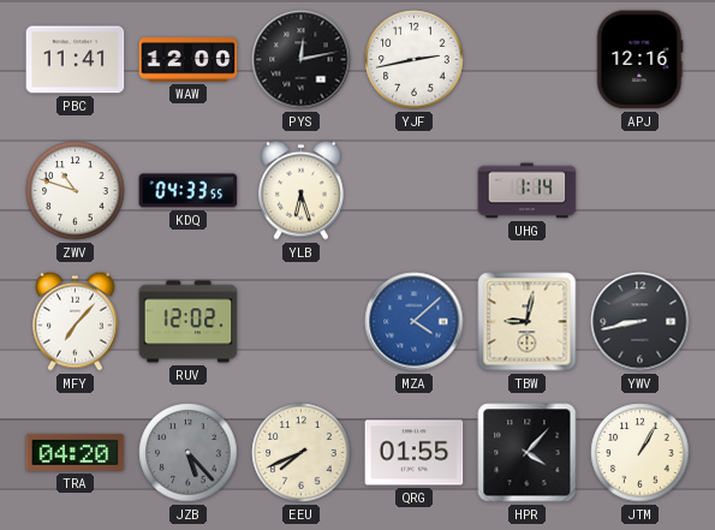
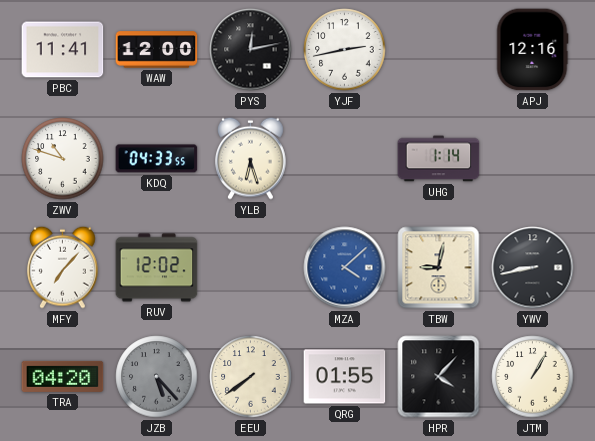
EEU: 7:41 -> 7:39
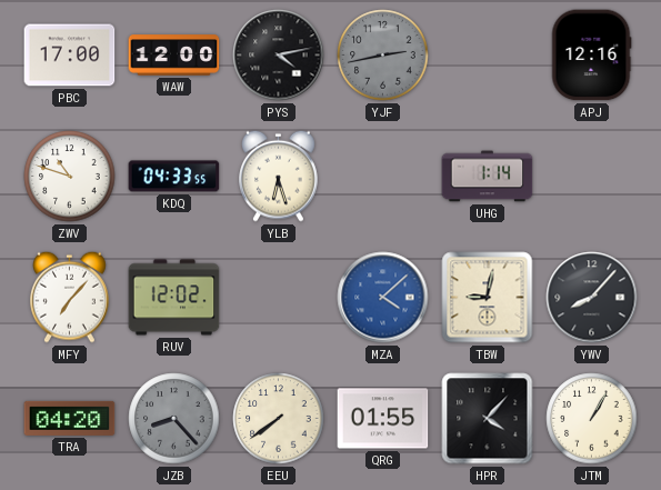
PBC: 11:41 -> 17:00
PYS: 12:13 -> 4:13
YJF dial: white -> grey
YWV: 8:43 -> 8:07
JZB: 5:23 -> 8:23
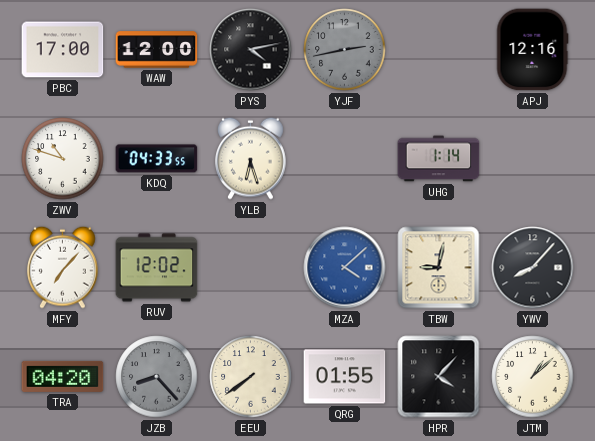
JTM: 1:05 -> 1:08
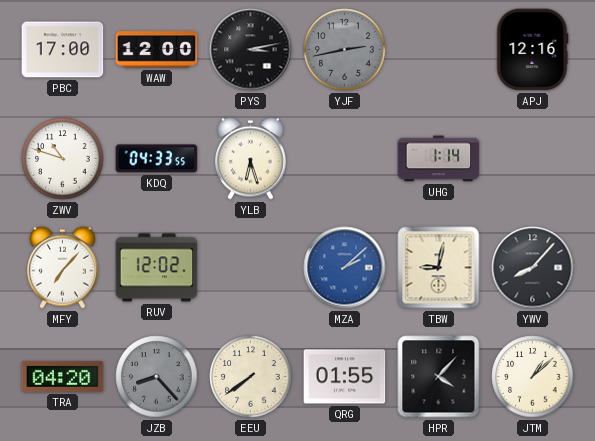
PYS: 4:13 -> 3:13
MZA: 4:08 -> 2:08
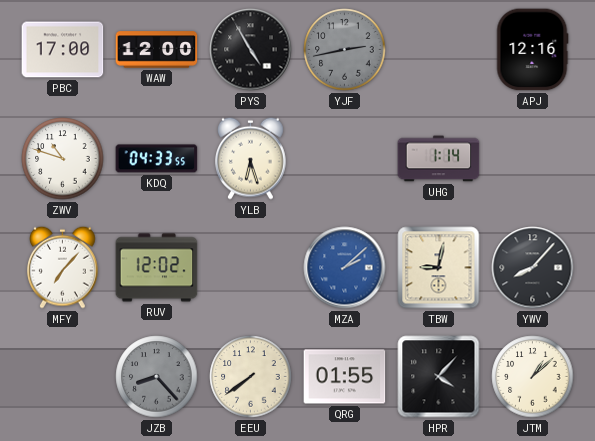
PYS: 3:13 -> 4:55
TRA: 04:20 -> none
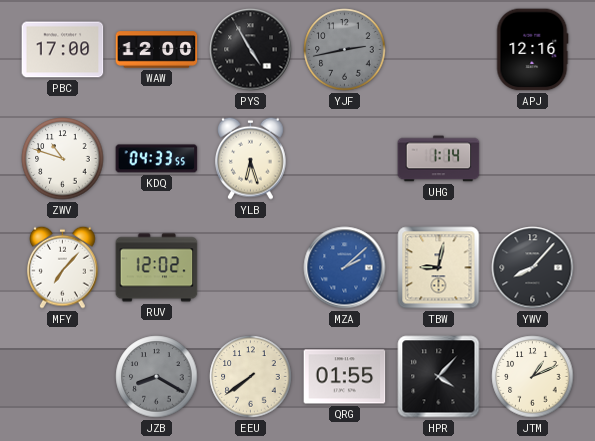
JZB: 8:23 -> 8:20
JTM: 1:08 -> 1:11
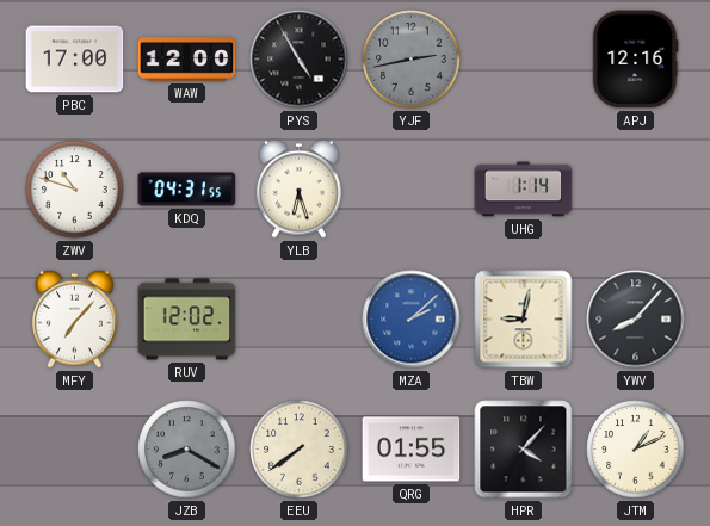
KDQ: 04:33 -> 04:31
